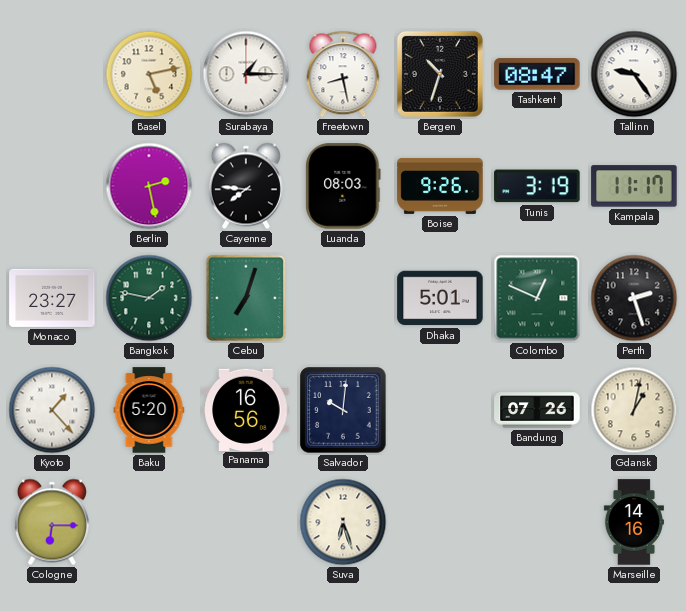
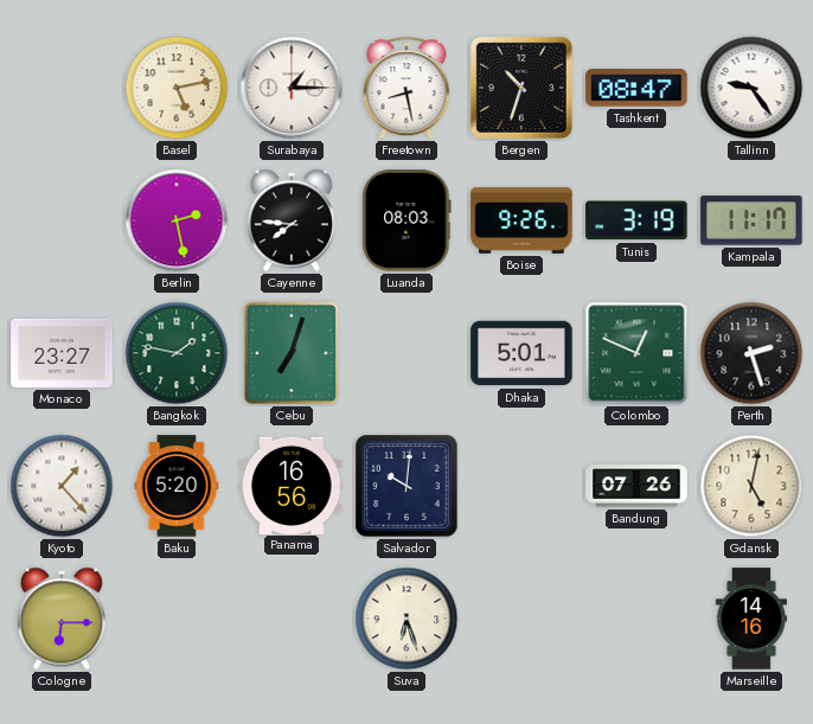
Gdansk: 1:02 -> 5:02
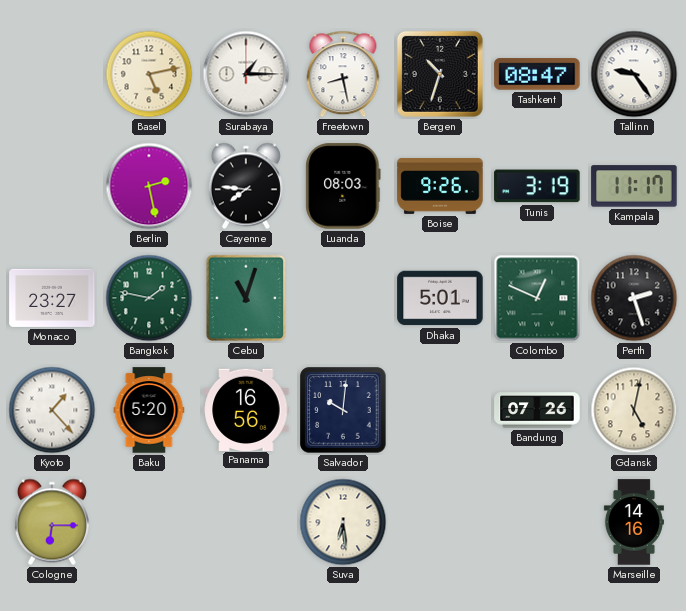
Cebu: 7:03 -> 11:03
Suva: 6:27 -> 6:29
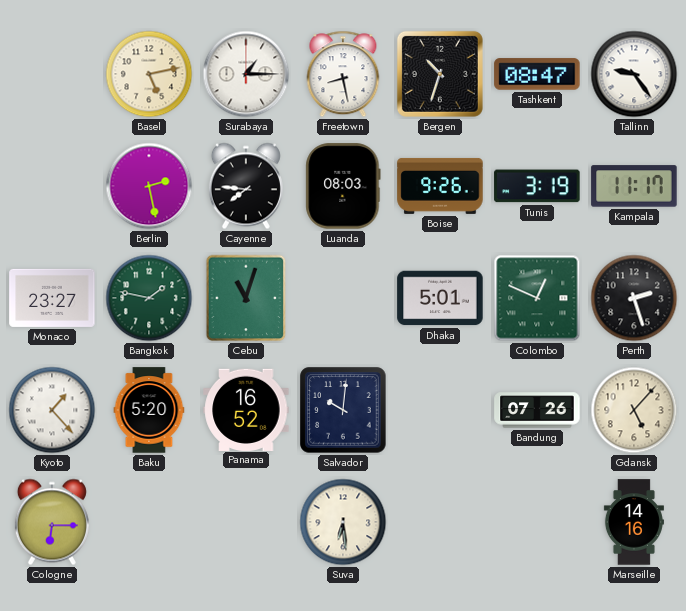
Panama: 16:56 -> 16:52
Gdansk: 5:02 -> 5:07
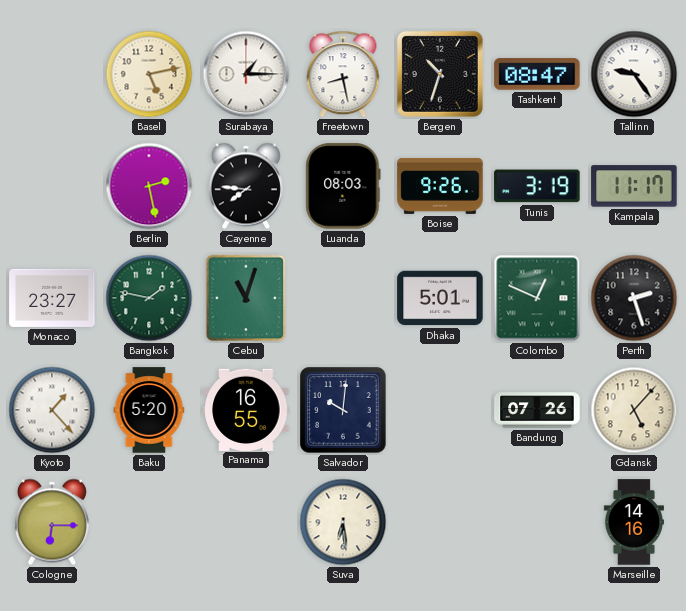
Panama: 16:52 -> 16:55
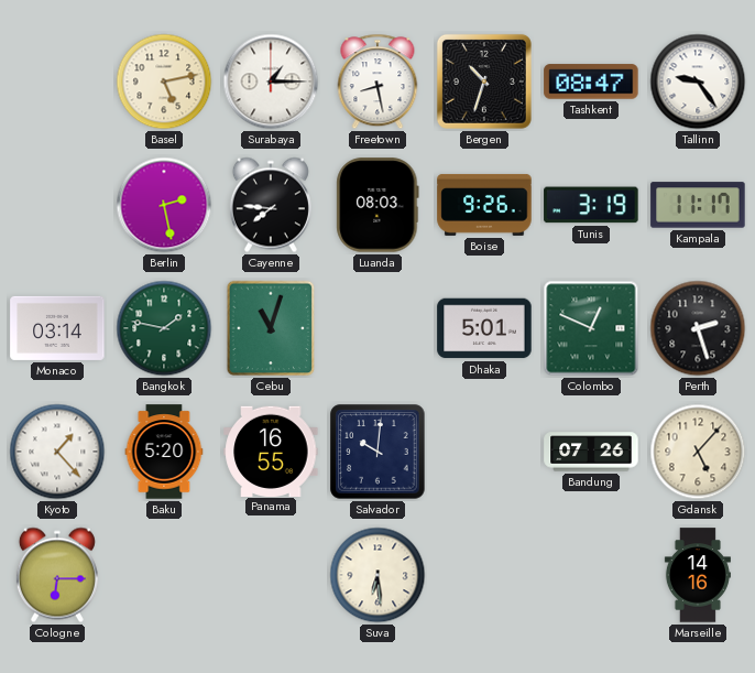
Monaco: 23:27 -> 03:14
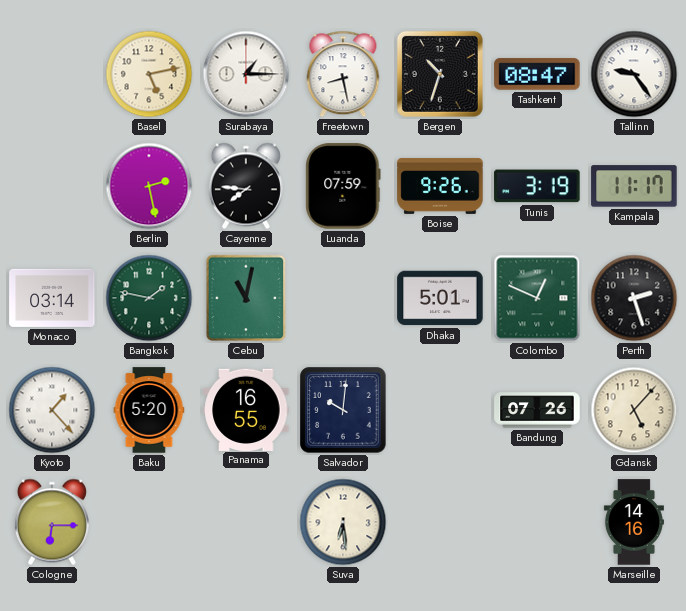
Luanda: 08:03 -> 07:59
Cebu: 11:03 -> 11:02
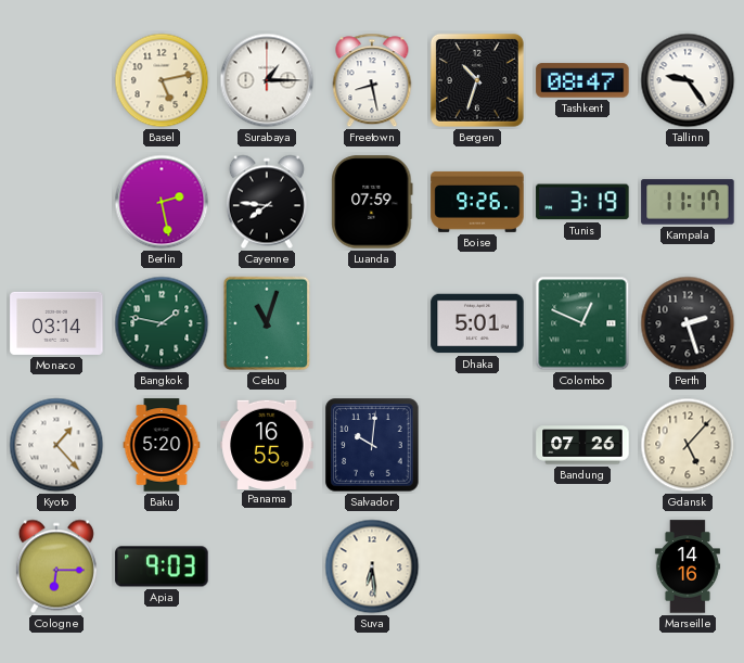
Cebu: 11:02 -> 11:03
Apia: none -> 9:03
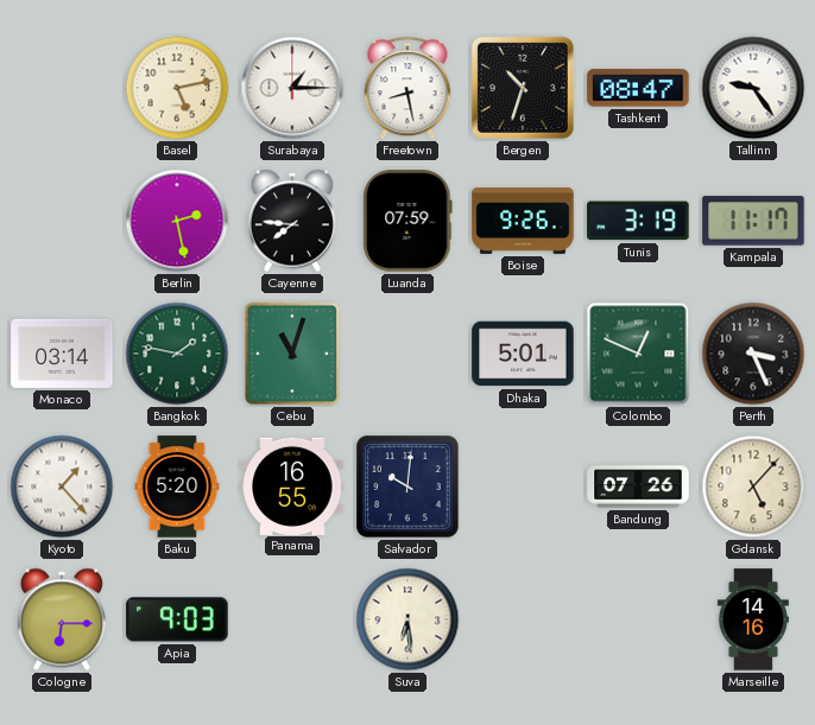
Perth: 2:27 -> 3:26
